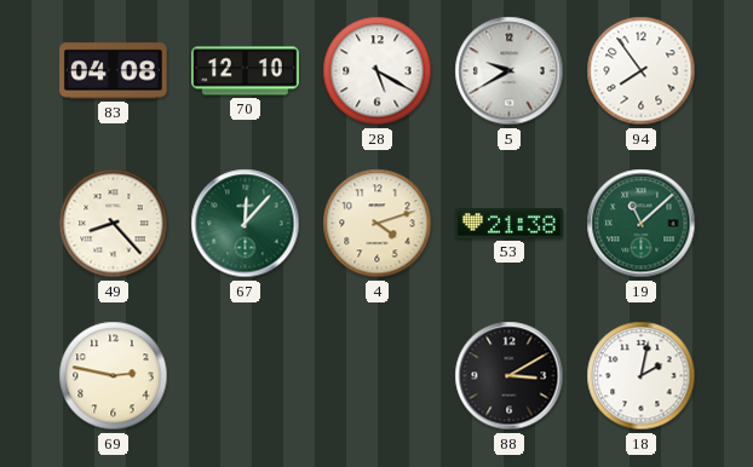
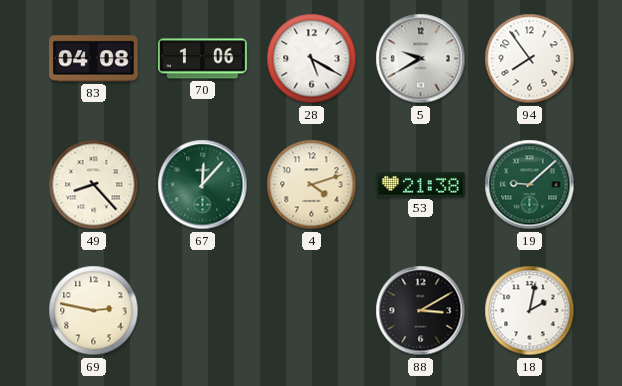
70: 12:10 -> 1:06
19: 11:08 -> 9:08
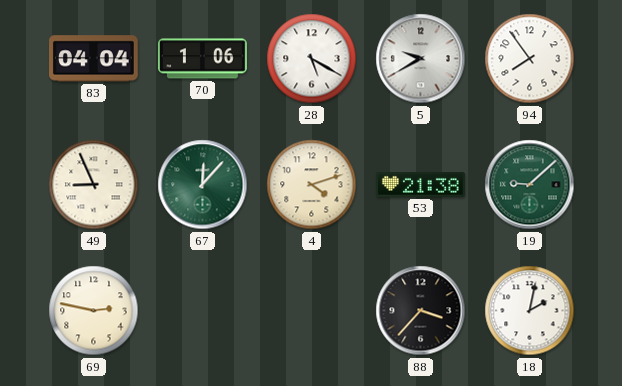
83: 04:08 -> 04:04
49: 8:23 -> 8:56
88: 3:10 -> 3:37
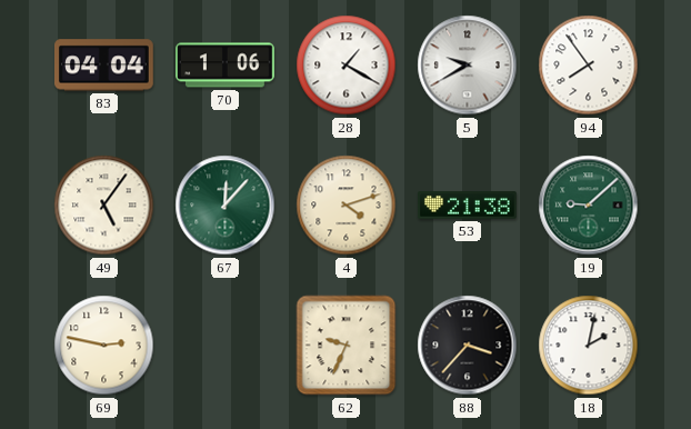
28: 5:20 -> 1:20
49: 8:56 -> 5:06
62: none -> 9:34
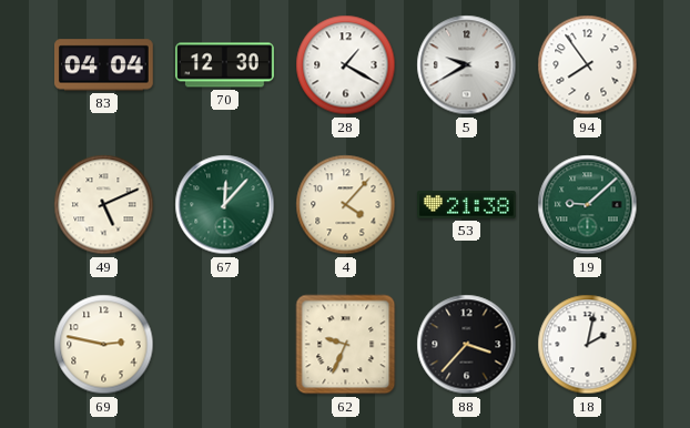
70: 1:06 -> 12:30
49: 5:06 -> 5:11
4: 4:12 -> 4:07
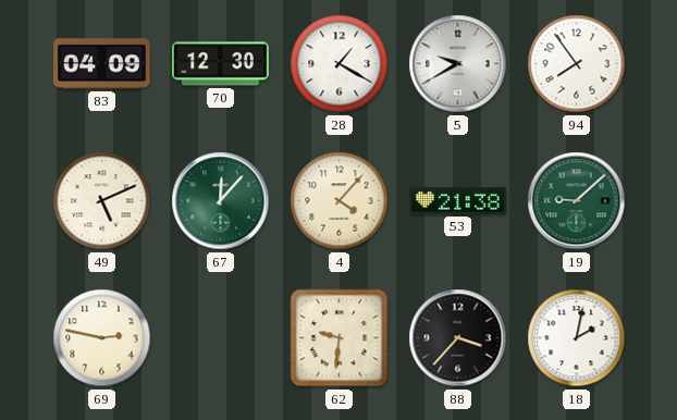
83: 04:04 -> 04:09
62: 9:34 -> 9:31
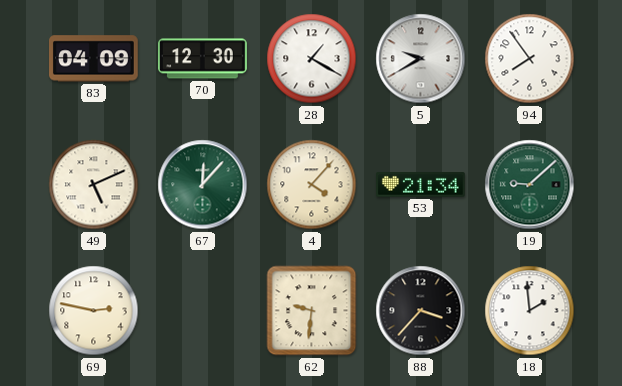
53: 21:38 -> 21:34
18: 2:02 -> 1:59
